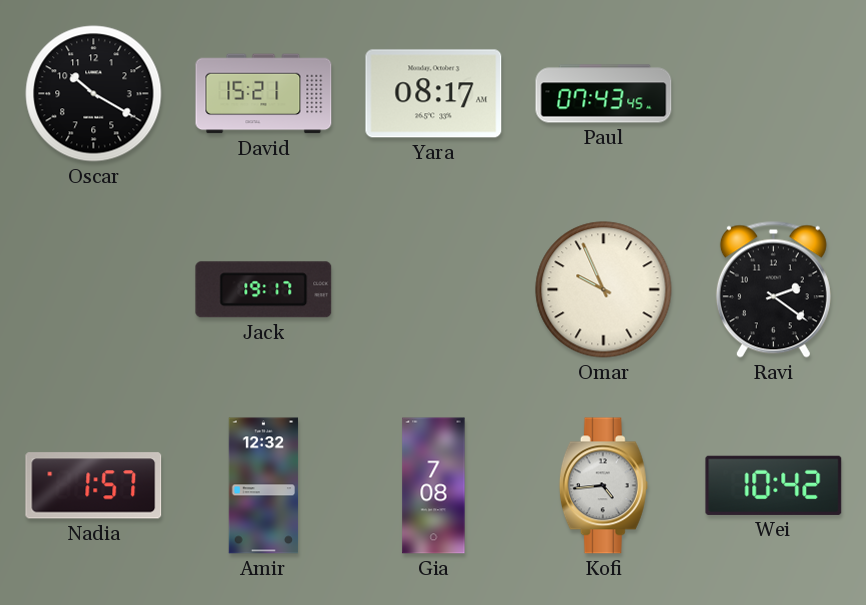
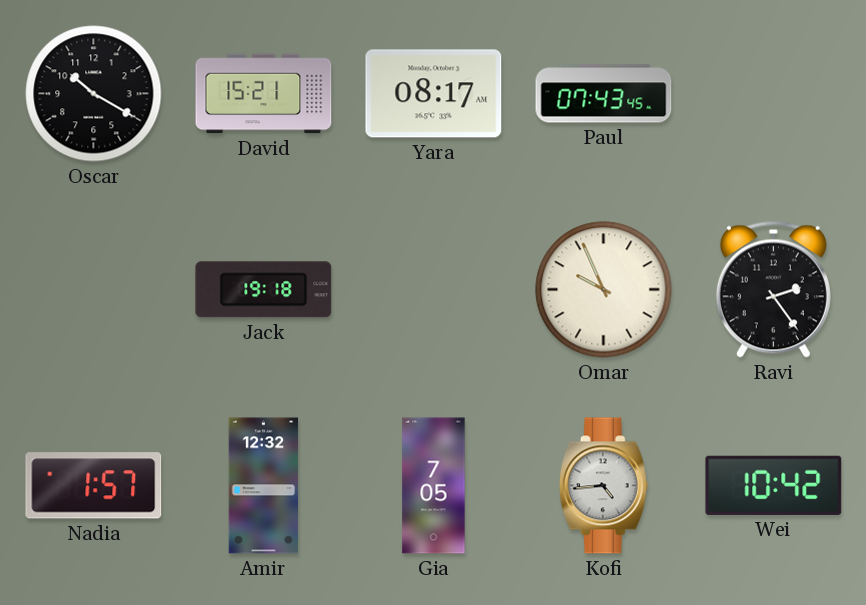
Jack: 19:17 -> 19:18
Ravi: 2:21 -> 2:24
Gia: 7:08 -> 7:05
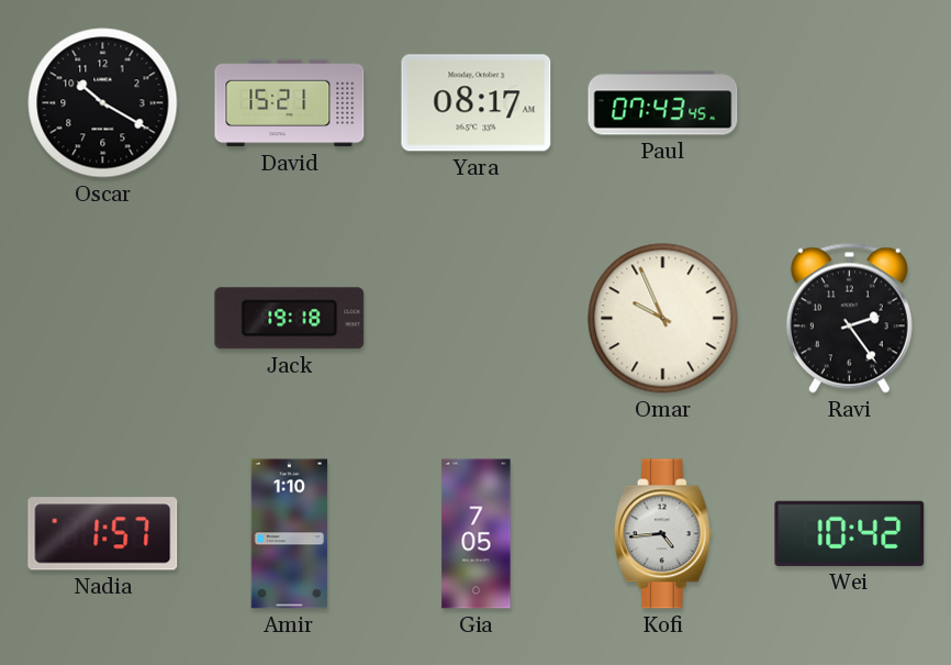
Amir: 12:32 -> 1:10
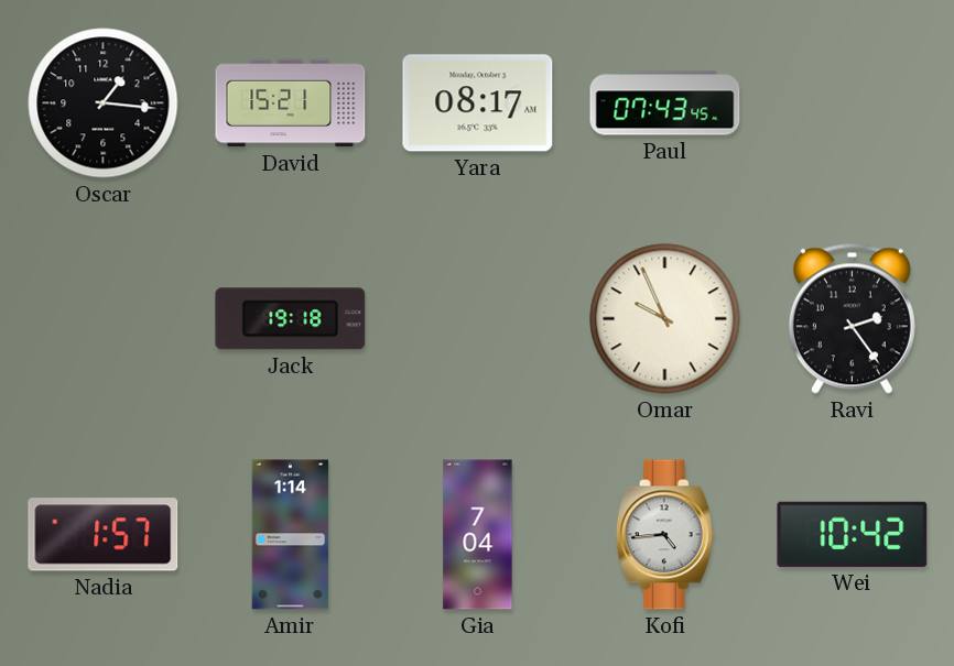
Oscar: 10:20 -> 1:16
Amir: 1:10 -> 1:14
Gia: 7:05 -> 7:04
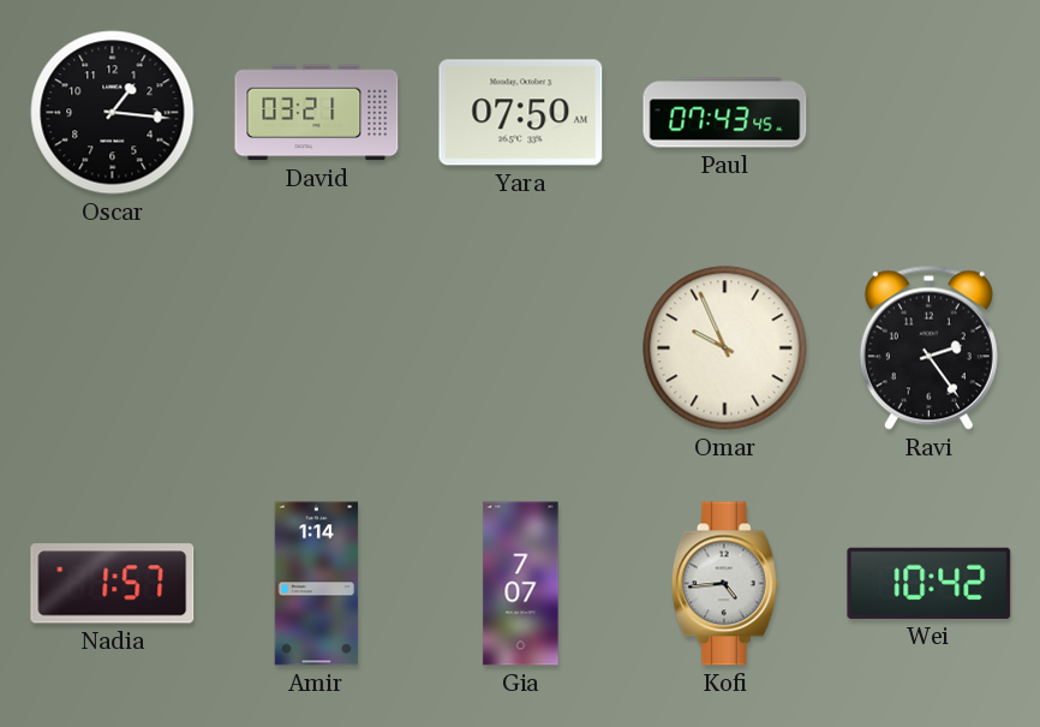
David: 15:21 -> 03:21
Yara: 08:17 -> 07:50
Jack: 19:18 -> none
Gia: 7:04 -> 7:07
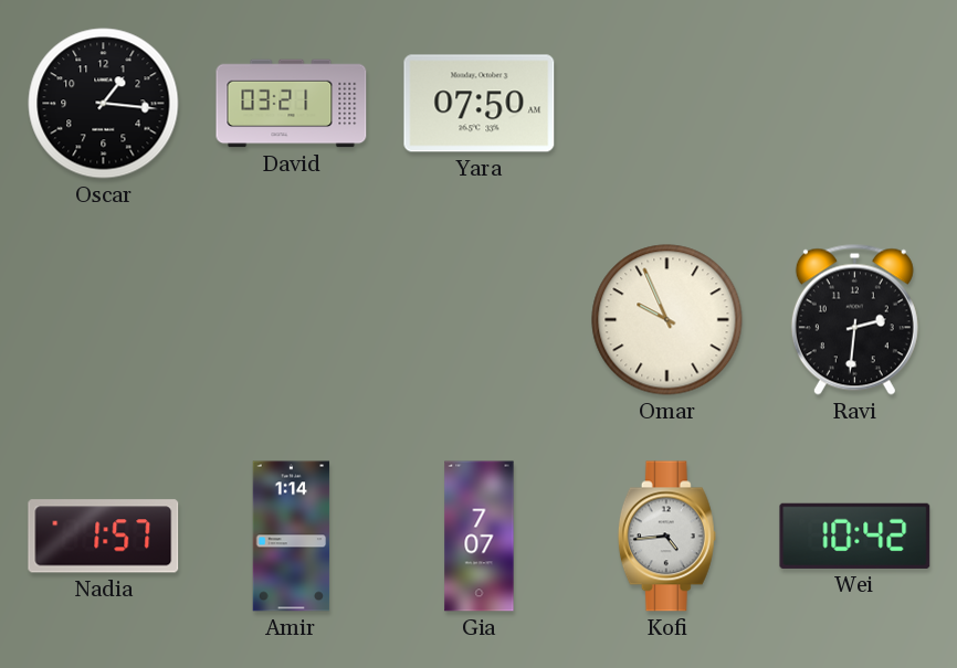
Paul: 07:43 -> none
Ravi: 2:24 -> 2:31
